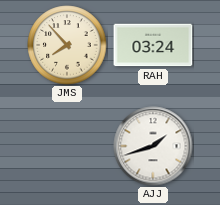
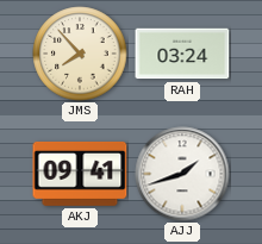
AKJ: none -> 09:41
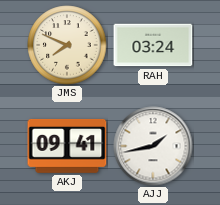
JMS: 7:53 -> 7:49
AJJ: 1:42 -> 1:43
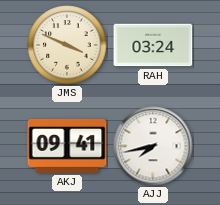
JMS: 7:49 -> 3:49
AJJ: 1:43 -> 7:43
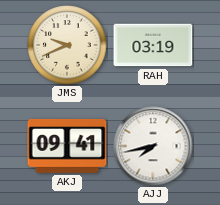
JMS: 3:49 -> 9:41
RAH: 03:24 -> 03:19
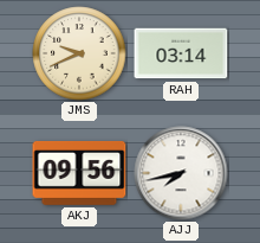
RAH: 03:19 -> 03:14
AKJ: 09:41 -> 09:56
